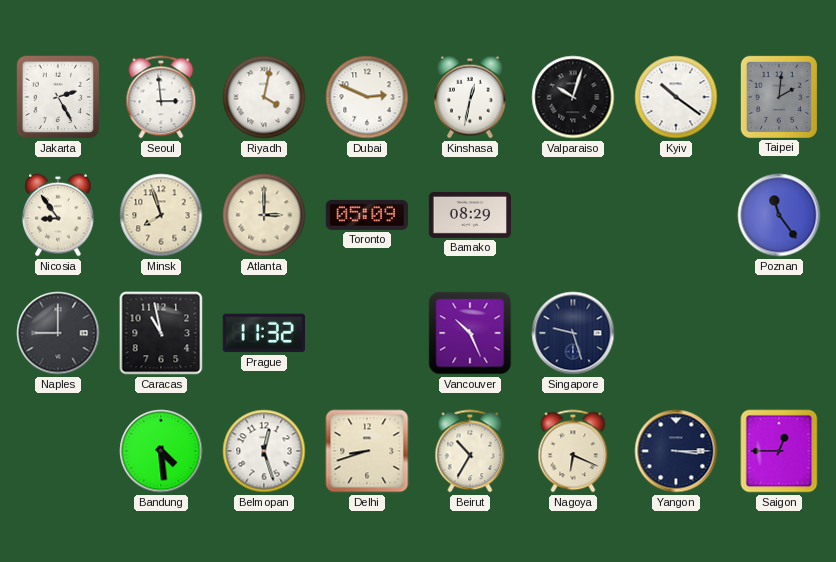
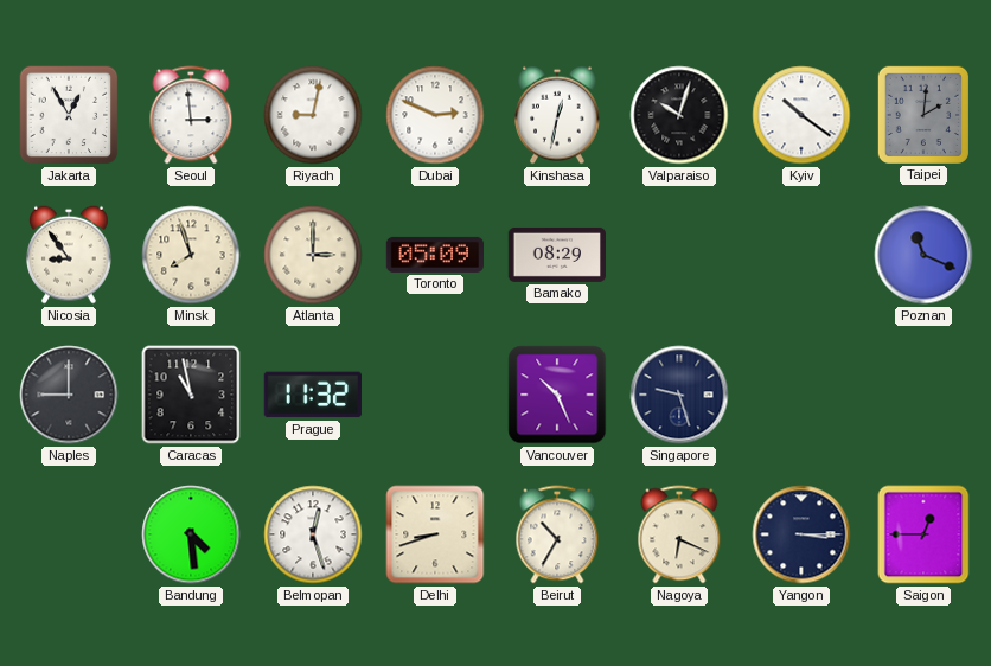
Jakarta: 2:25 -> 12:55
Riyadh: 4:02 -> 9:02
Poznan: 11:24 -> 11:19
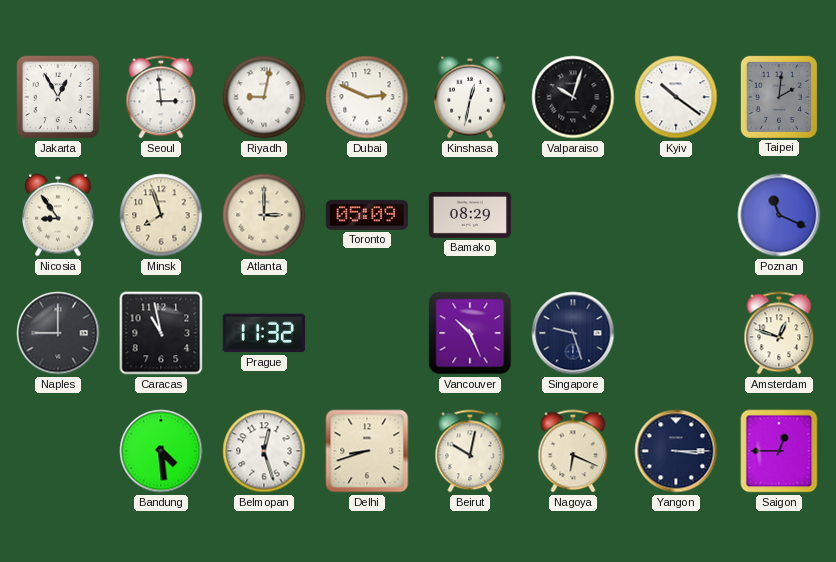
Amsterdam: none -> 12:48
Beirut: 10:35 -> 10:02
